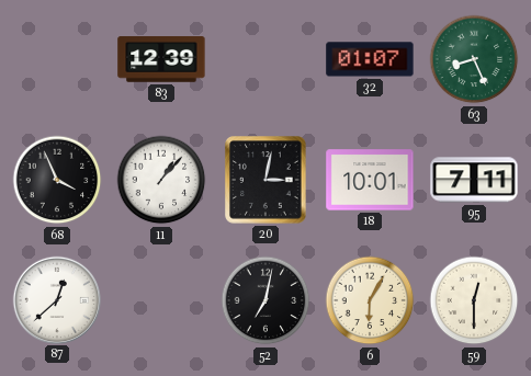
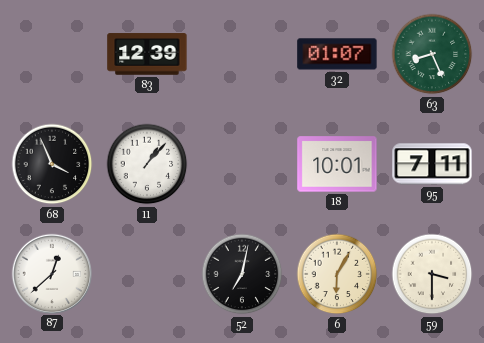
20: 3:02 -> none
59: 12:30 -> 3:30
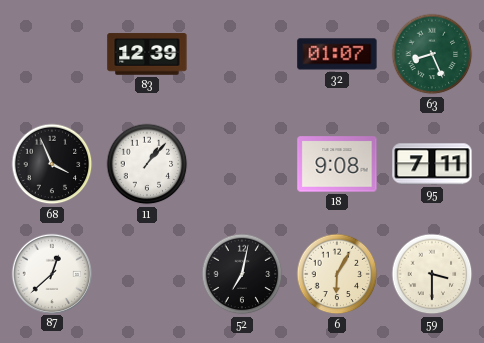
18: 10:01 -> 9:08
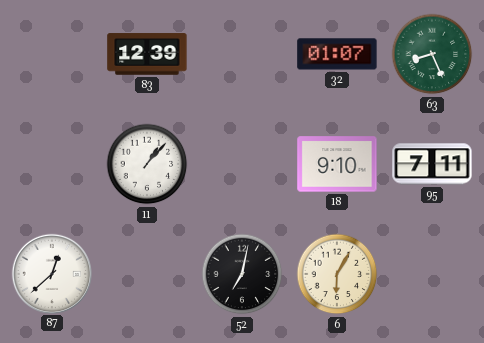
68: 3:56 -> none
18: 9:08 -> 9:10
59: 3:30 -> none
